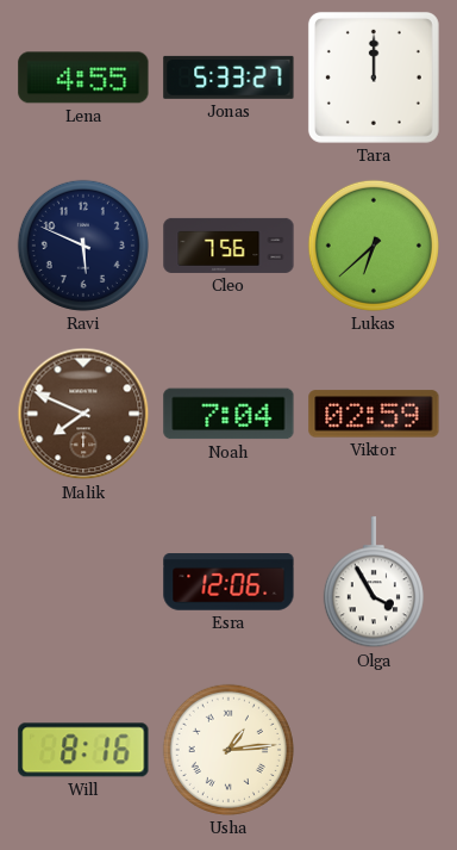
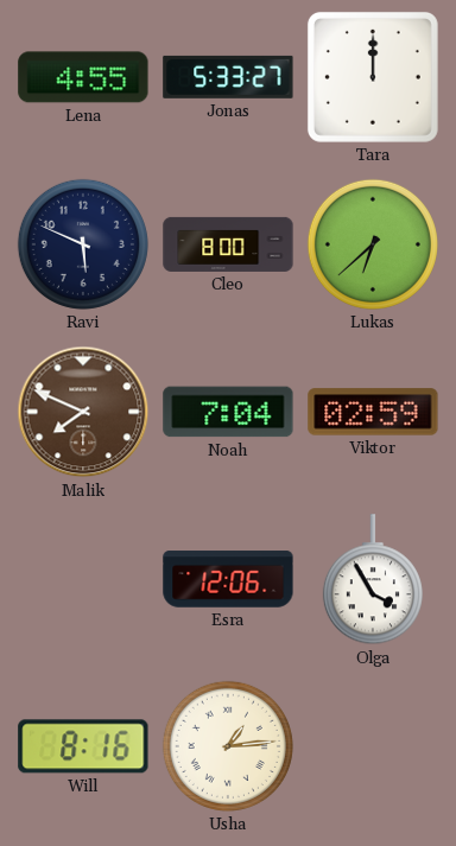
Cleo: 7:56 -> 8:00
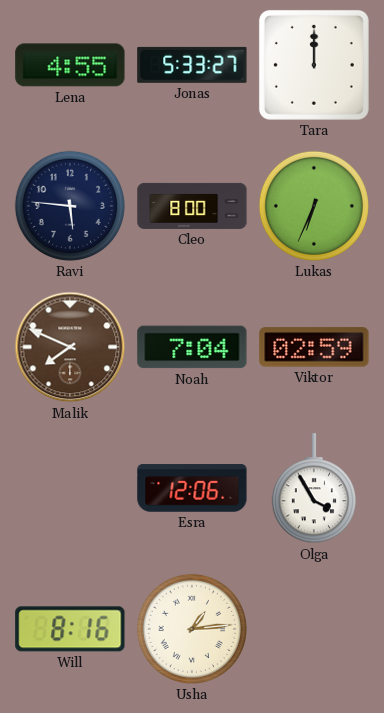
Ravi: 5:49 -> 5:46
Lukas: 6:38 -> 6:34
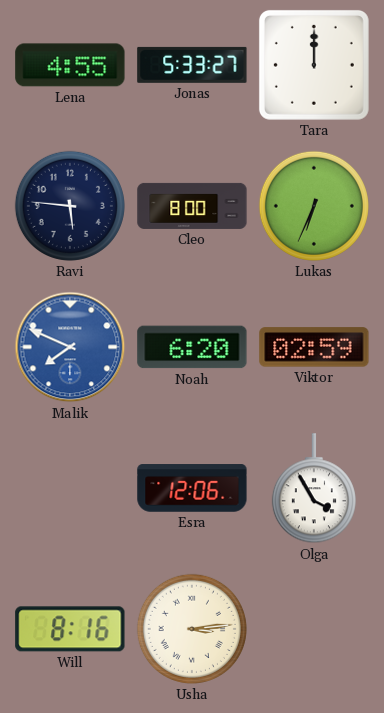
Malik dial: brown -> blue
Noah: 7:04 -> 6:20
Usha: 1:14 -> 3:14
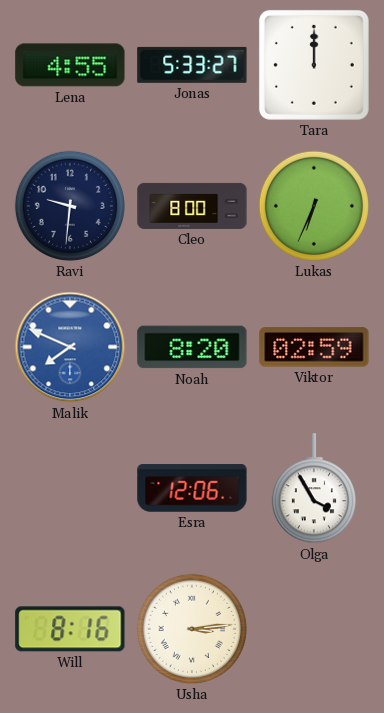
Ravi: 5:46 -> 9:31
Noah: 6:20 -> 8:20
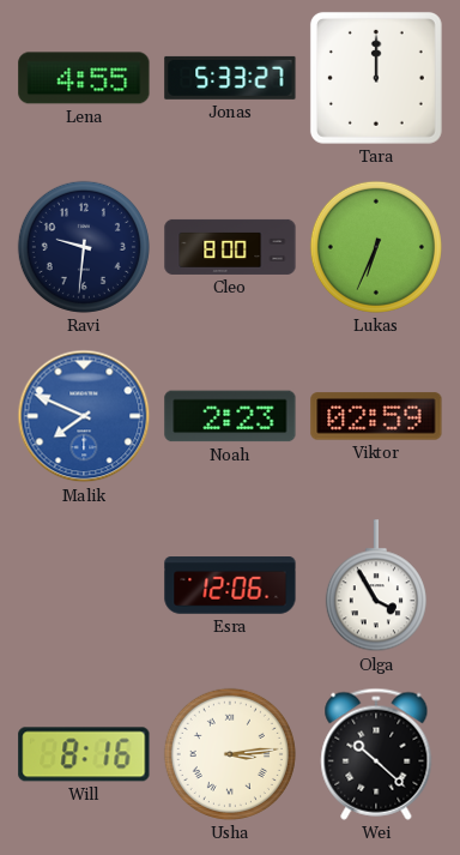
Noah: 8:20 -> 2:23
Wei: none -> 10:22
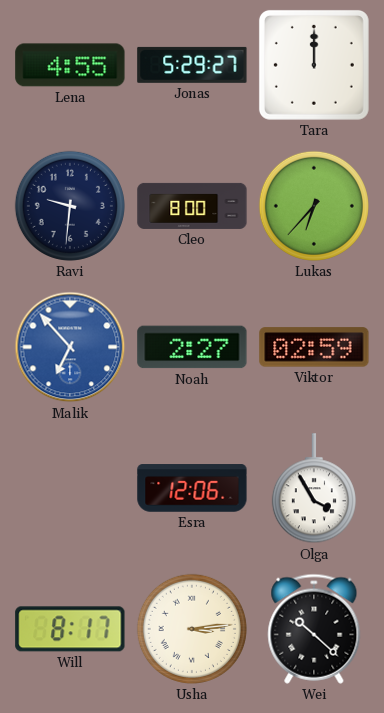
Jonas: 5:33 -> 5:29
Lukas: 6:34 -> 6:37
Malik: 7:49 -> 6:53
Noah: 2:23 -> 2:27
Will: 8:16 -> 8:17
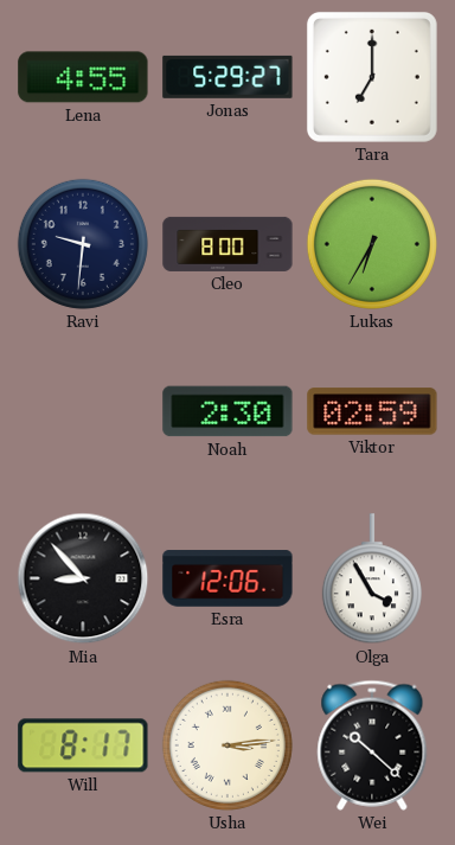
Tara: 12:00 -> 7:00
Lukas: 6:37 -> 6:35
Malik: 6:53 -> none
Noah: 2:27 -> 2:30
Mia: none -> 8:53
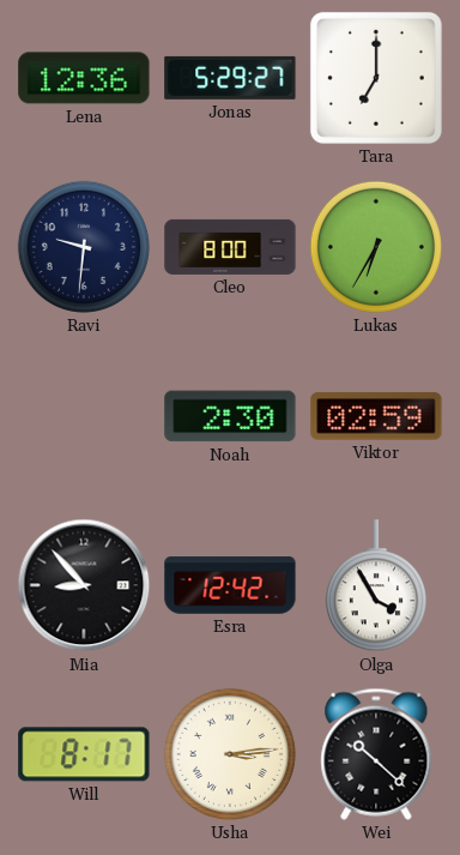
Lena: 4:55 -> 12:36
Esra: 12:06 -> 12:42
